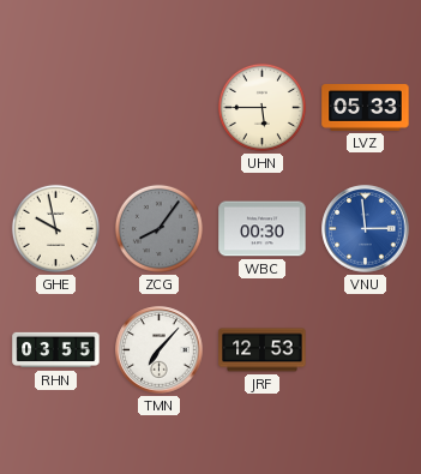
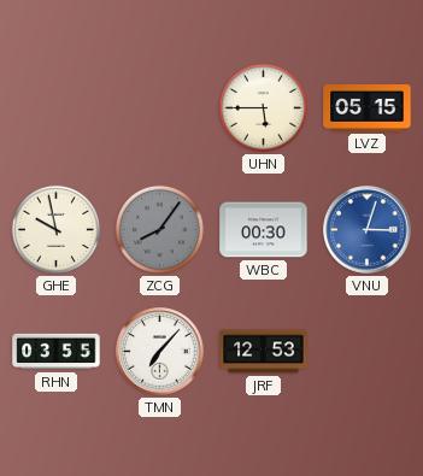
LVZ: 05:33 -> 05:15
VNU: 2:59 -> 3:03
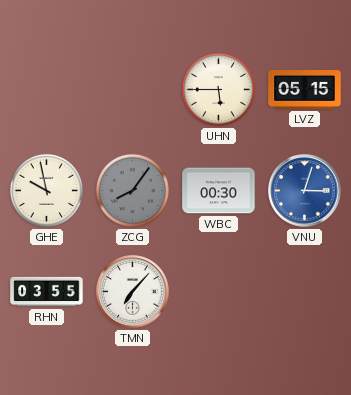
JRF: 12:53 -> none
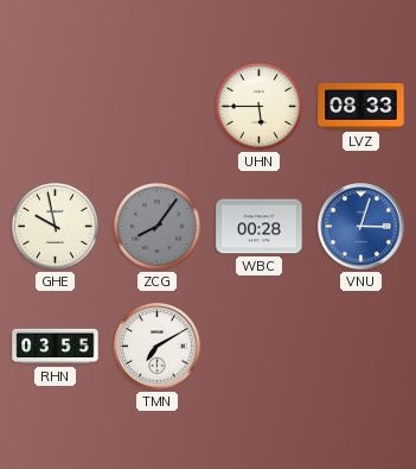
LVZ: 05:15 -> 08:33
WBC: 00:30 -> 00:28
TMN: 7:07 -> 7:10
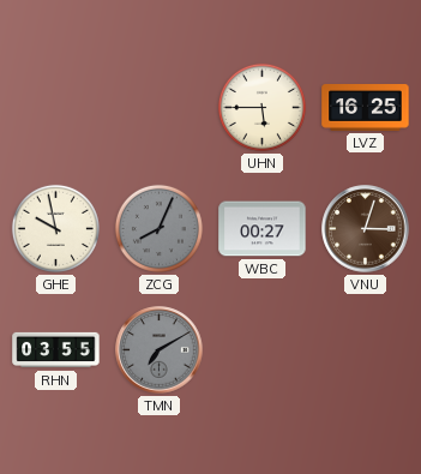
LVZ: 08:33 -> 16:25
ZCG: 8:06 -> 8:04
WBC: 00:28 -> 00:27
VNU dial: blue -> brown
TMN dial: white -> grey
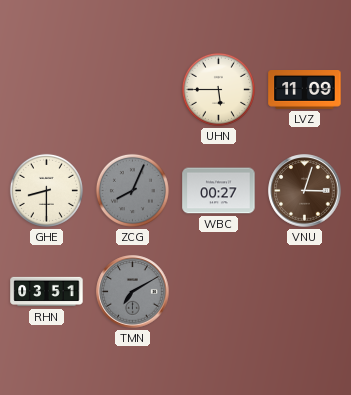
LVZ: 16:25 -> 11:09
GHE: 9:58 -> 8:30
RHN: 03:55 -> 03:51
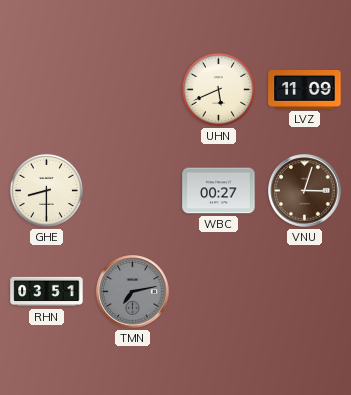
UHN: 5:45 -> 5:41
ZCG: 8:04 -> none
TMN: 7:10 -> 7:13
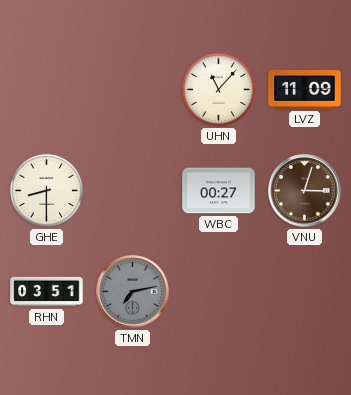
UHN: 5:41 -> 11:07
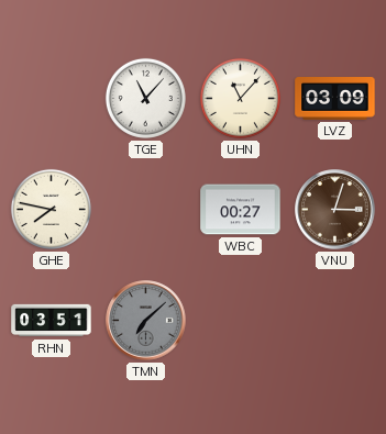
TGE: none -> 11:07
LVZ: 11:09 -> 03:09
GHE: 8:30 -> 7:47
TMN: 7:13 -> 7:08
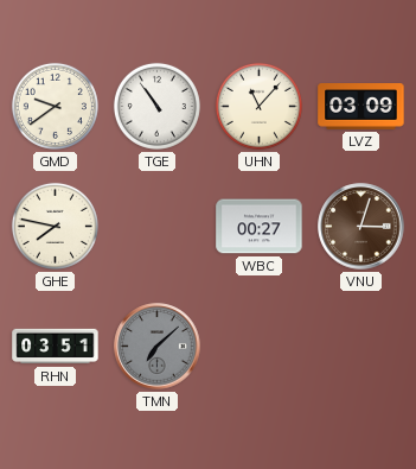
GMD: none -> 9:39
TGE: 11:07 -> 10:54
